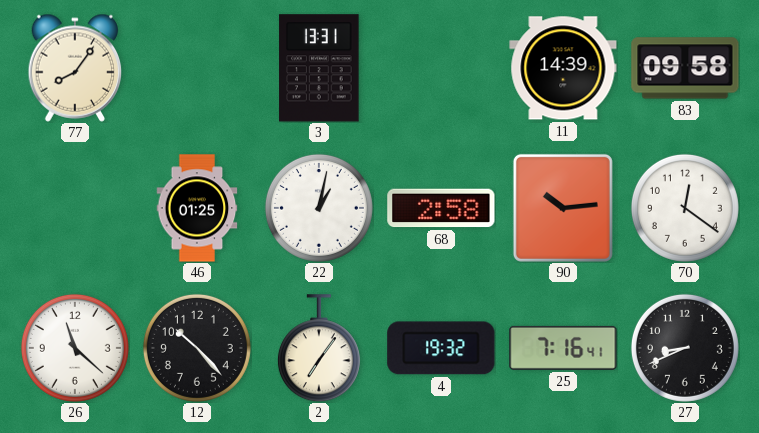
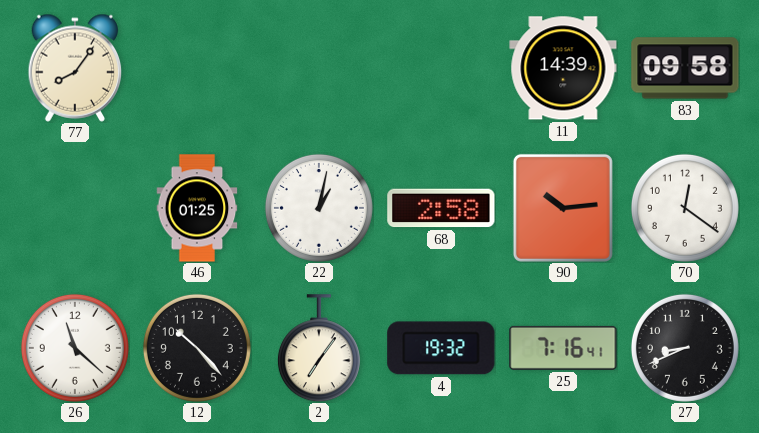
3: 13:31 -> none
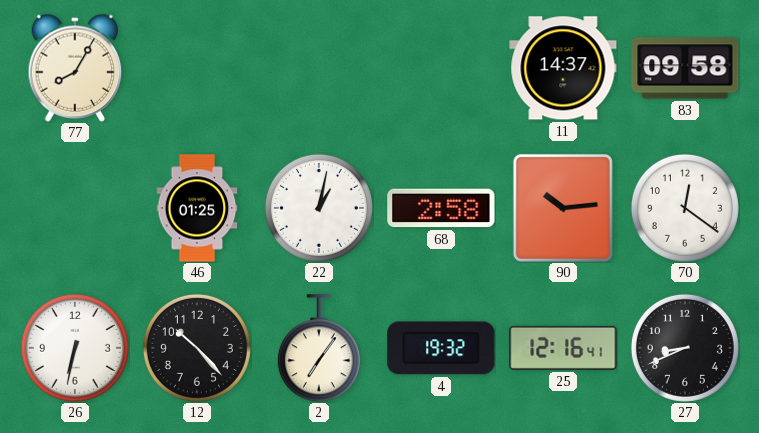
77: 8:06 -> 8:05
11: 14:39 -> 14:37
26: 11:22 -> 6:32
25: 7:16 -> 12:16
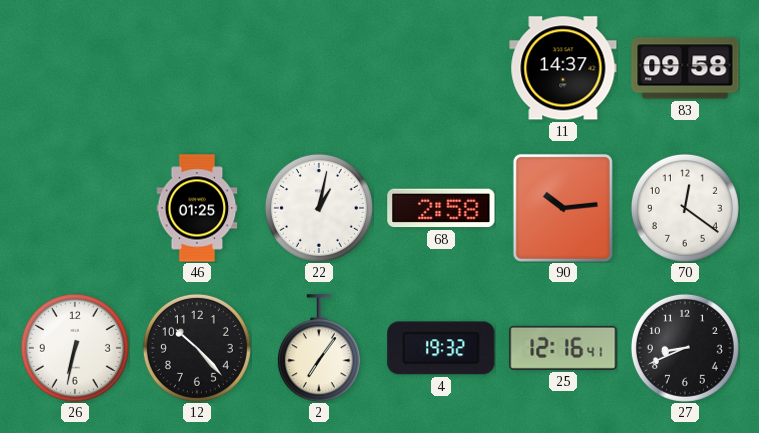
77: 8:05 -> none
